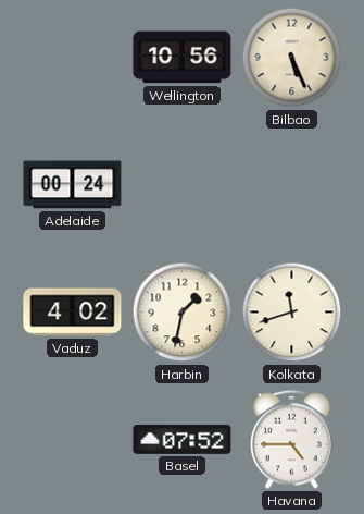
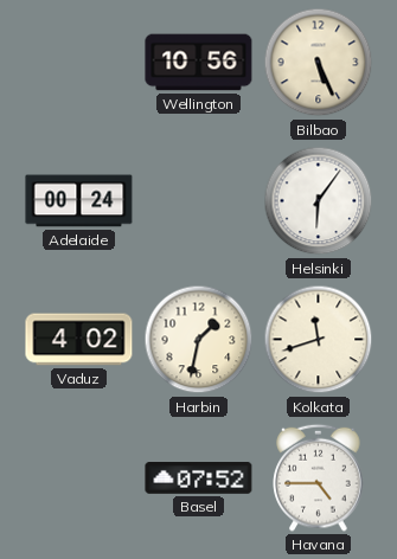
Helsinki: none -> 6:06
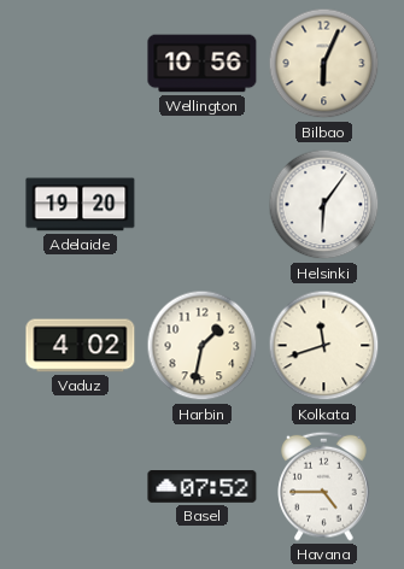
Bilbao: 5:26 -> 6:04
Adelaide: 00:24 -> 19:20
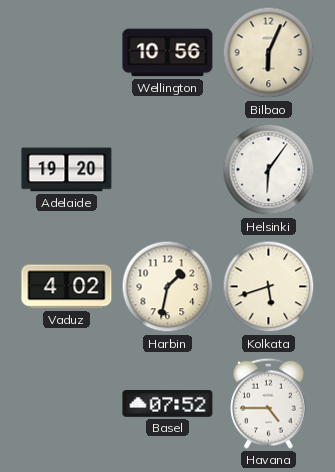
Kolkata: 11:42 -> 5:42
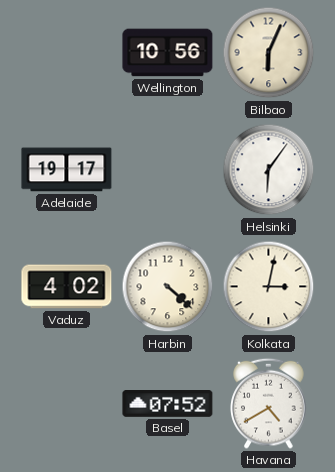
Adelaide: 19:20 -> 19:17
Harbin: 1:32 -> 4:22
Kolkata: 5:42 -> 3:02
Havana: 4:45 -> 4:40
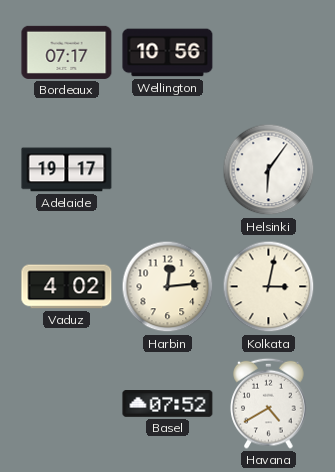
Bordeaux: none -> 07:17
Bilbao: 6:04 -> none
Harbin: 4:22 -> 12:14
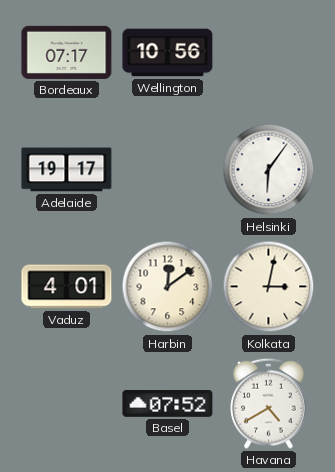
Vaduz: 4:02 -> 4:01
Harbin: 12:14 -> 12:09
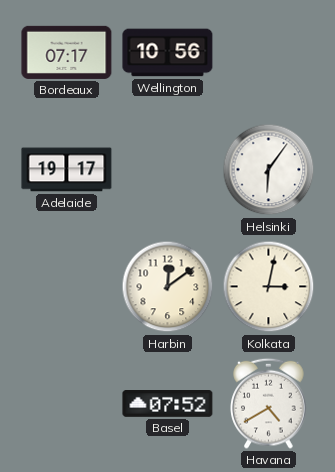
Vaduz: 4:01 -> none
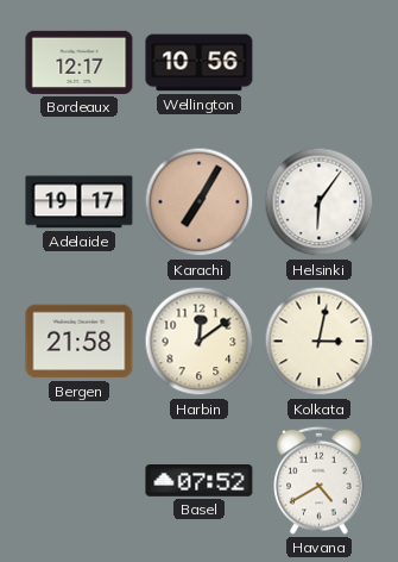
Bordeaux: 07:17 -> 12:17
Karachi: none -> 7:05
Bergen: none -> 21:58
